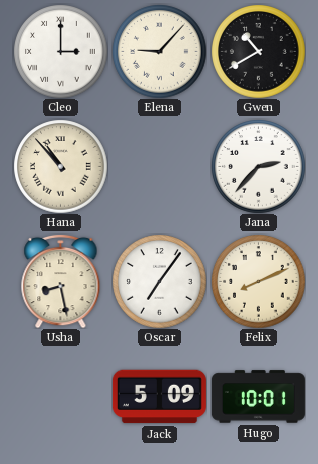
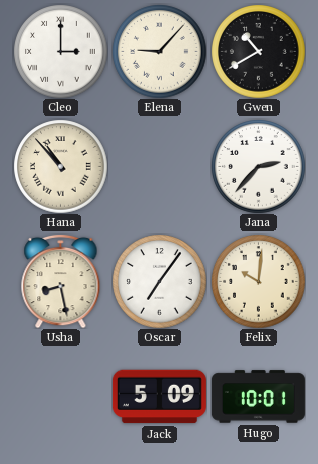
Felix: 8:11 -> 10:01
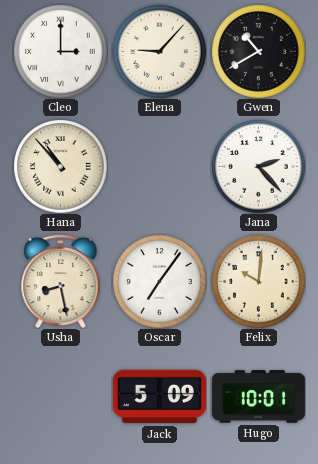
Jana: 2:37 -> 2:23
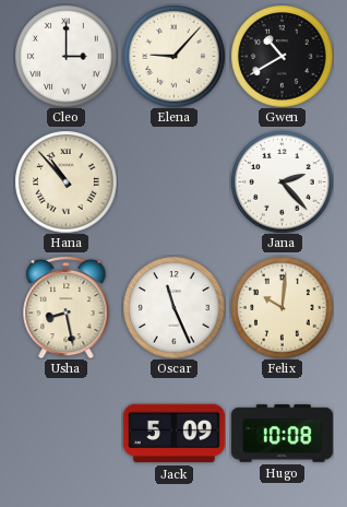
Oscar: 7:06 -> 11:26
Hugo: 10:01 -> 10:08
